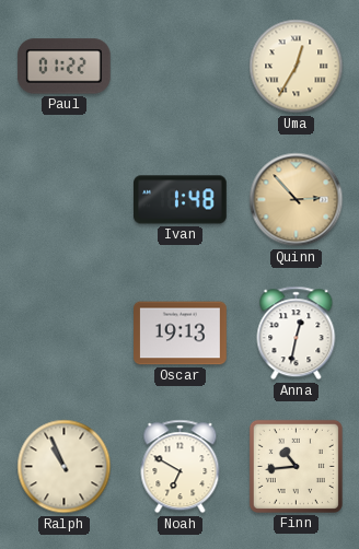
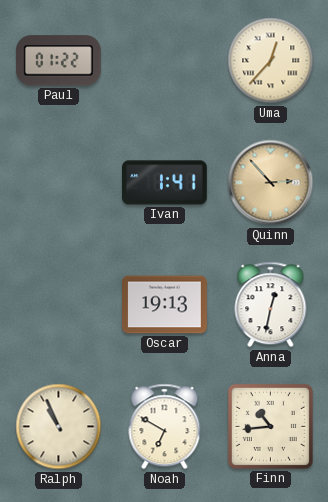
Uma: 12:35 -> 12:37
Ivan: 1:48 -> 1:41
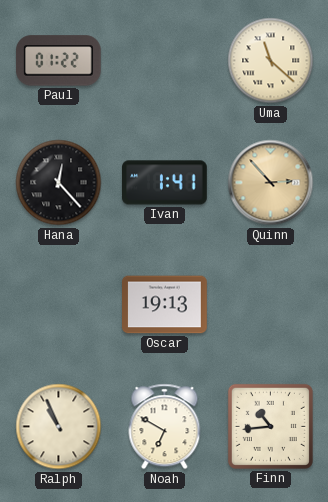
Uma: 12:37 -> 11:22
Hana: none -> 12:23
Anna: 12:32 -> none
